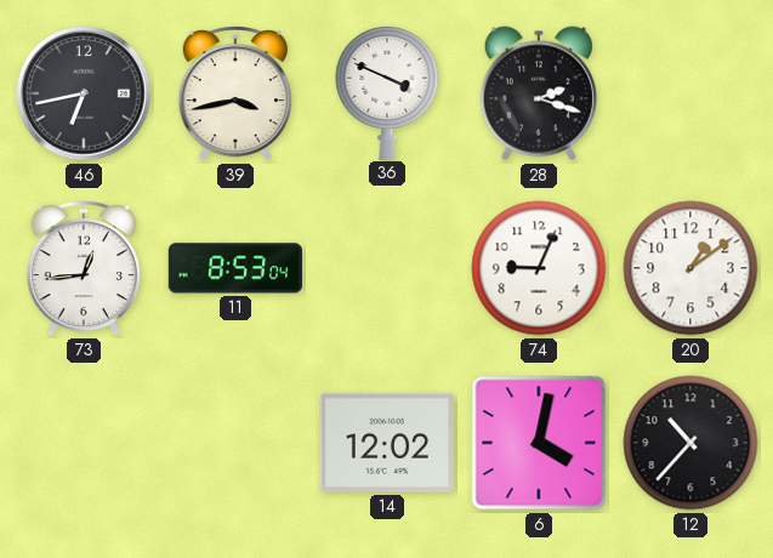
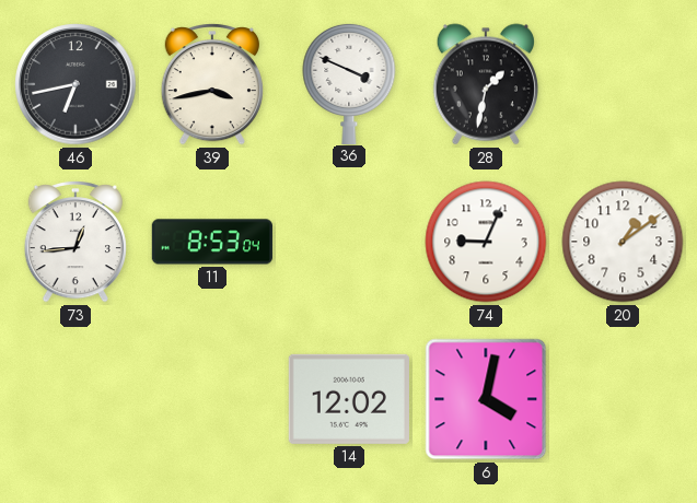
28: 2:18 -> 1:32
12: 10:37 -> none
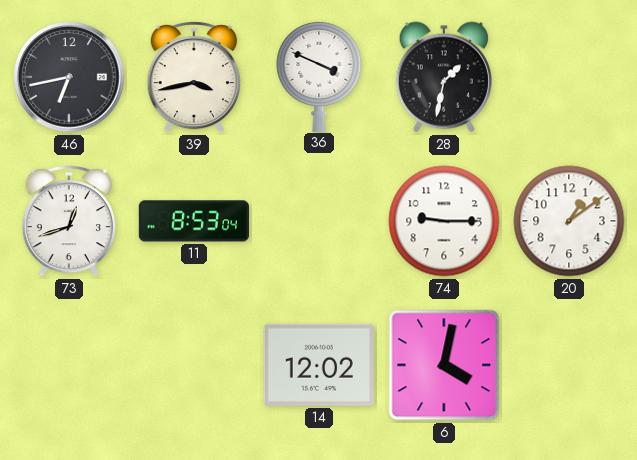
73: 12:44 -> 12:42
74: 9:04 -> 9:15
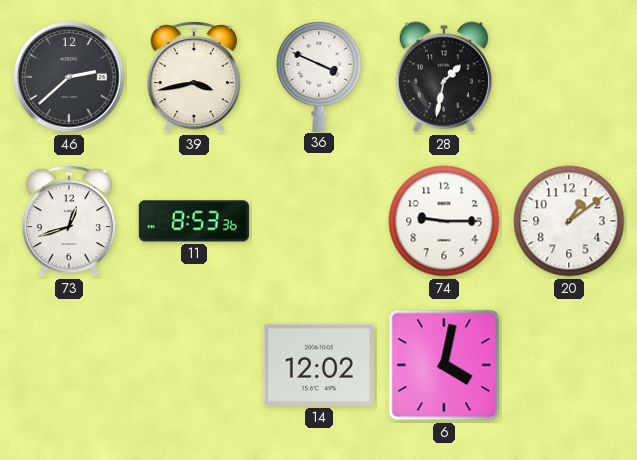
46: 6:43 -> 2:38
11: 8:53:04 -> 8:53:36
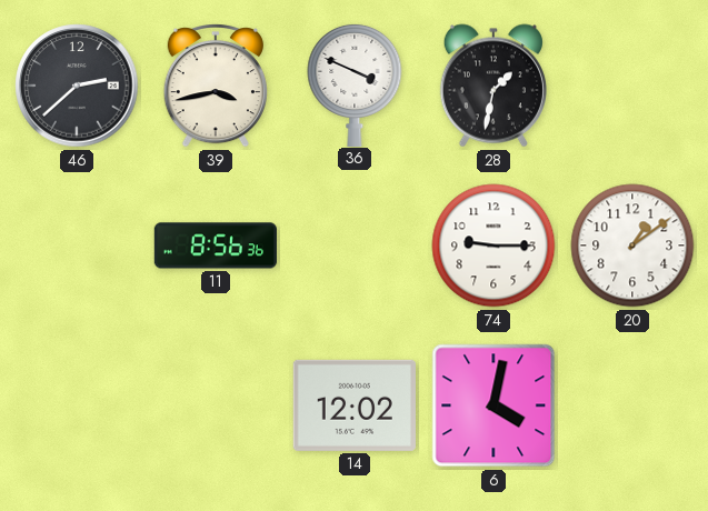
73: 12:42 -> none
11: 8:53 -> 8:56
